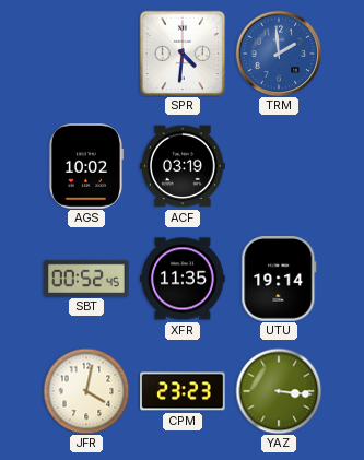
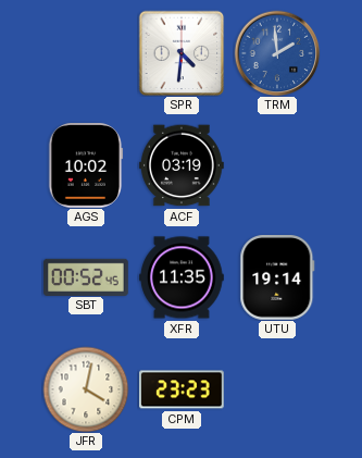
YAZ: 3:16 -> none
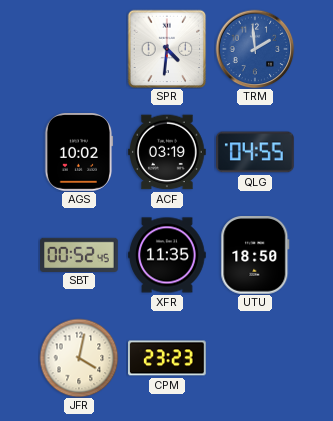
QLG: none -> 04:55
UTU: 19:14 -> 18:50
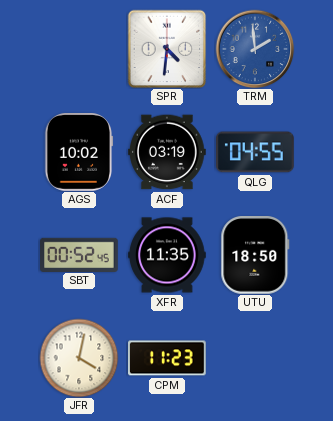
CPM: 23:23 -> 11:23
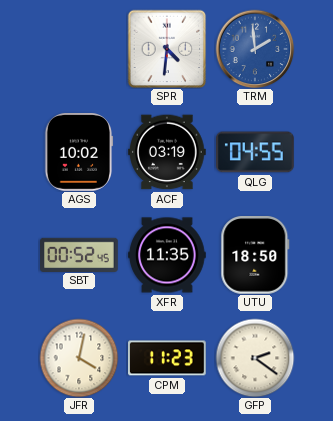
GFP: none -> 2:21
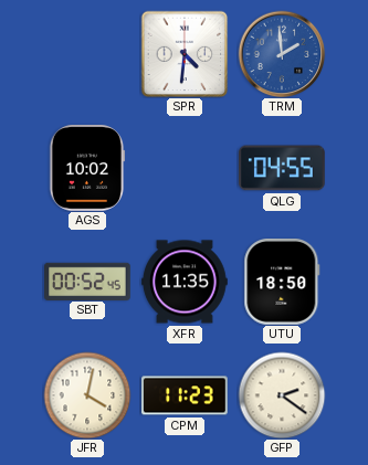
ACF: 03:19 -> none
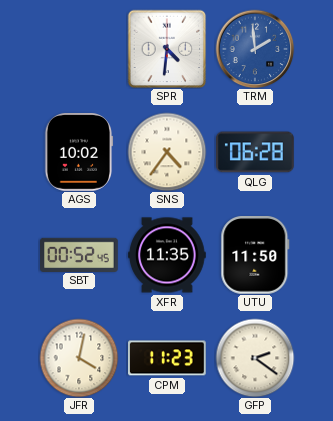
SNS: none -> 4:36
QLG: 04:55 -> 06:28
UTU: 18:50 -> 11:50
